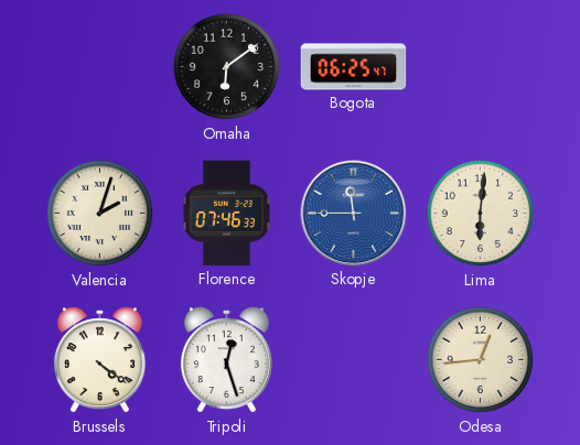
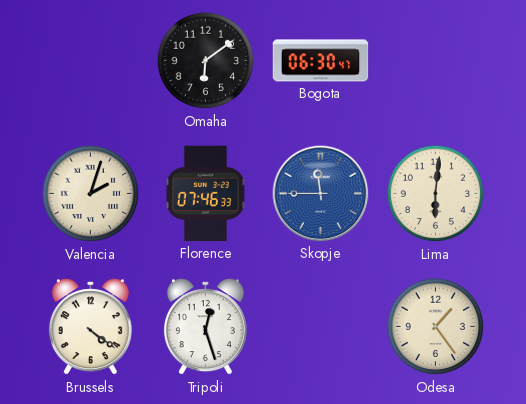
Bogota: 06:25 -> 06:30
Odesa: 12:44 -> 1:24
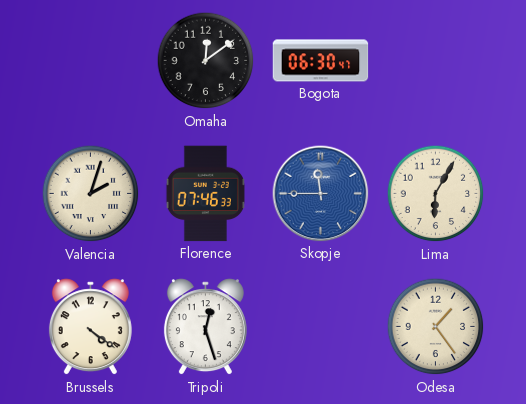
Omaha: 6:09 -> 12:09
Lima: 6:01 -> 6:05
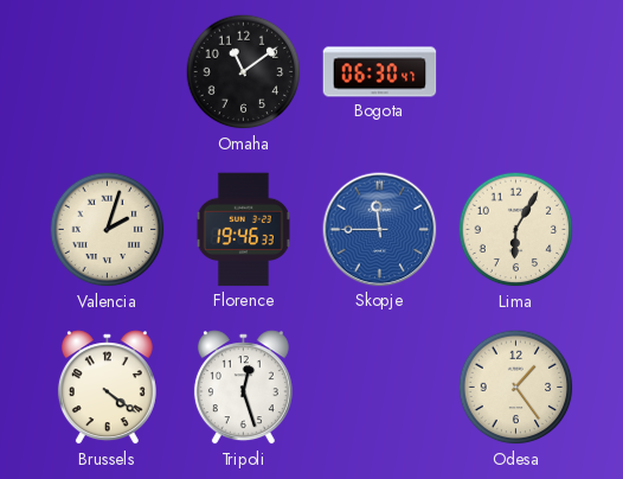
Omaha: 12:09 -> 11:09
Florence: 07:46 -> 19:46
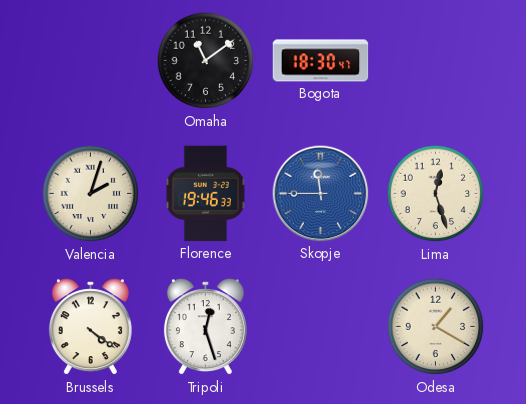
Bogota: 06:30 -> 18:30
Lima: 6:05 -> 12:27
Odesa: 1:24 -> 1:20
